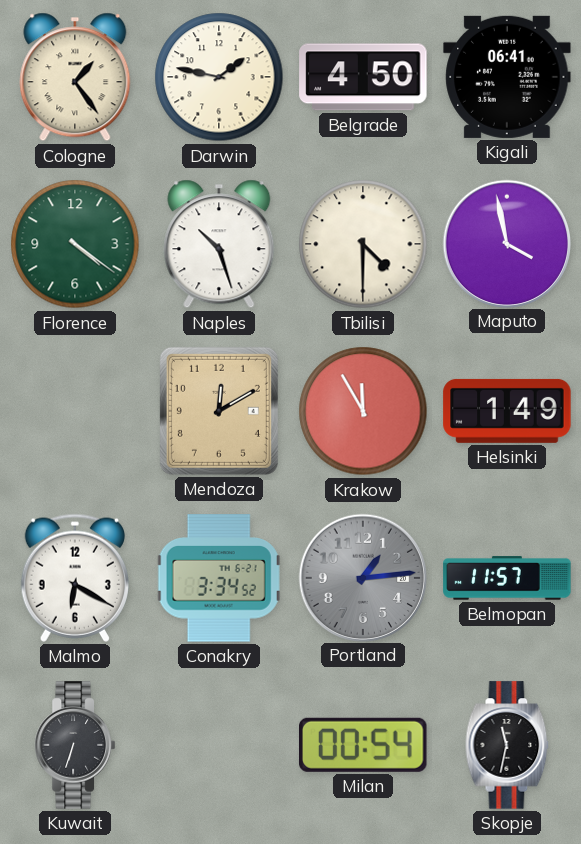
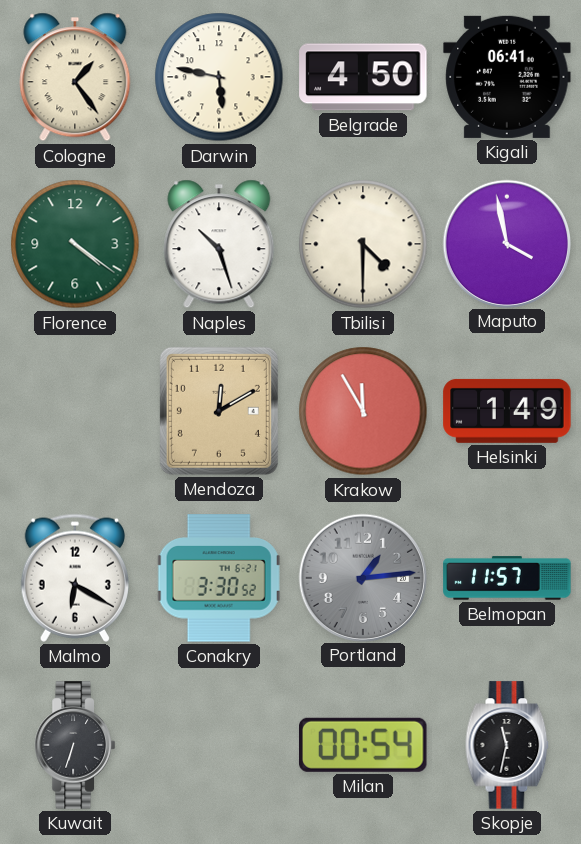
Darwin: 1:47 -> 5:47
Conakry: 3:34 -> 3:30
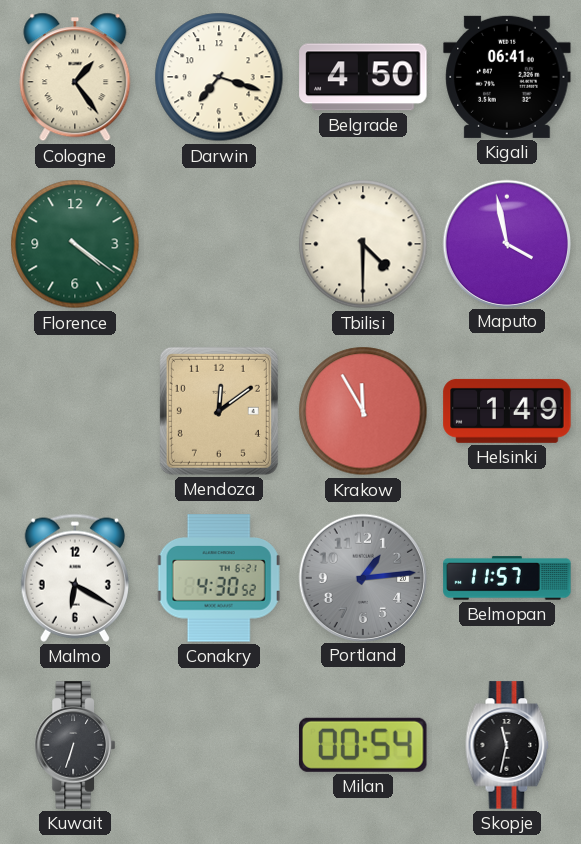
Darwin: 5:47 -> 7:18
Naples: 10:27 -> none
Mendoza: 12:10 -> 12:09
Conakry: 3:30 -> 4:30
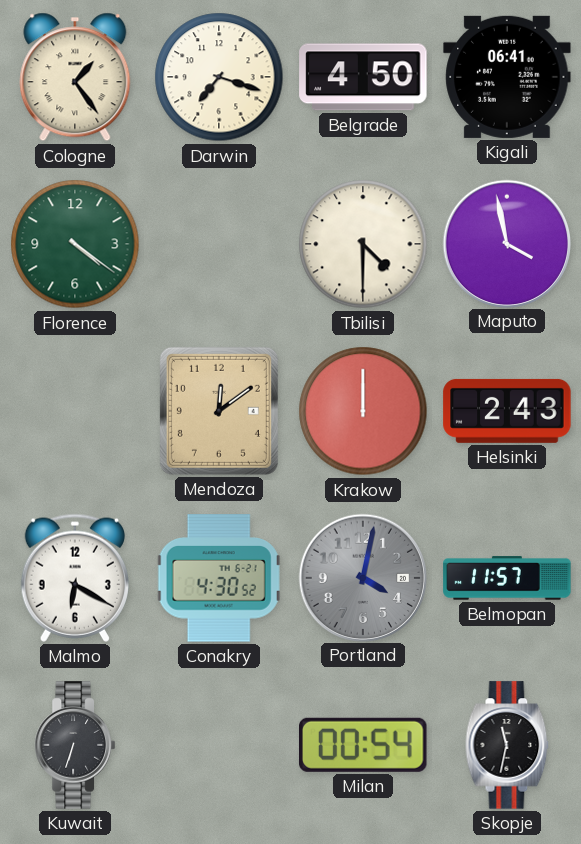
Krakow: 11:55 -> 12:00
Helsinki: 1:49 -> 2:43
Portland: 1:14 -> 4:02
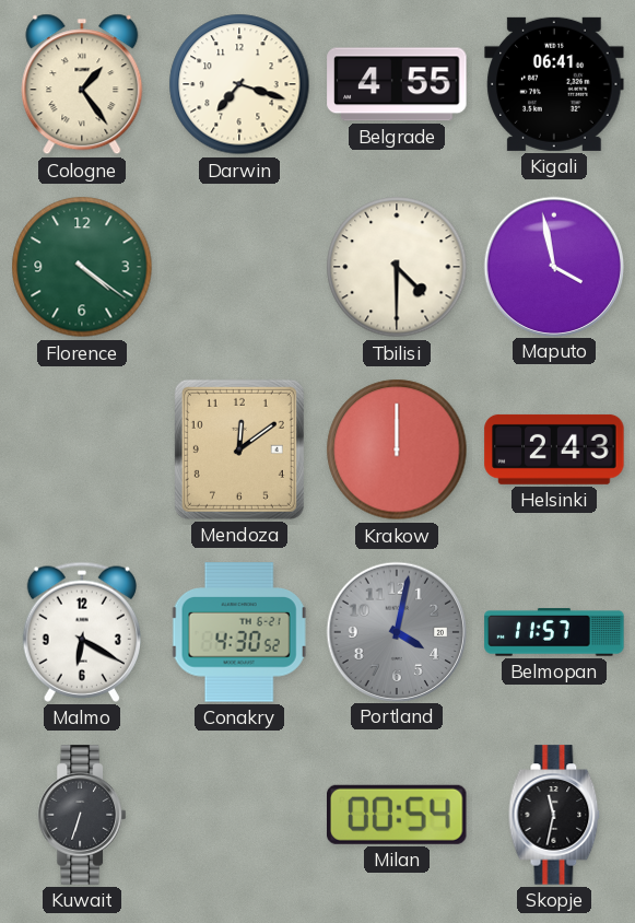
Belgrade: 4:50 -> 4:55
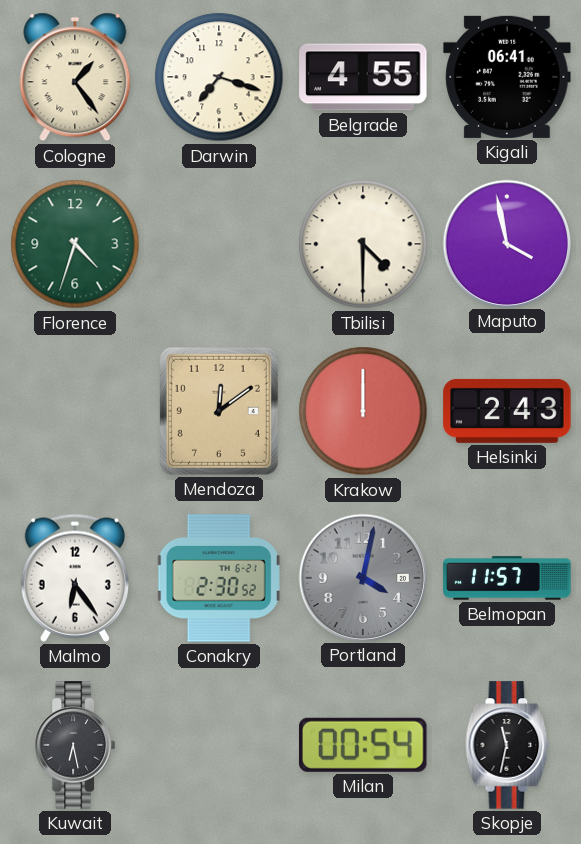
Florence: 4:21 -> 4:33
Malmo: 6:20 -> 6:24
Conakry: 4:30 -> 2:30
Kuwait: 6:33 -> 6:28
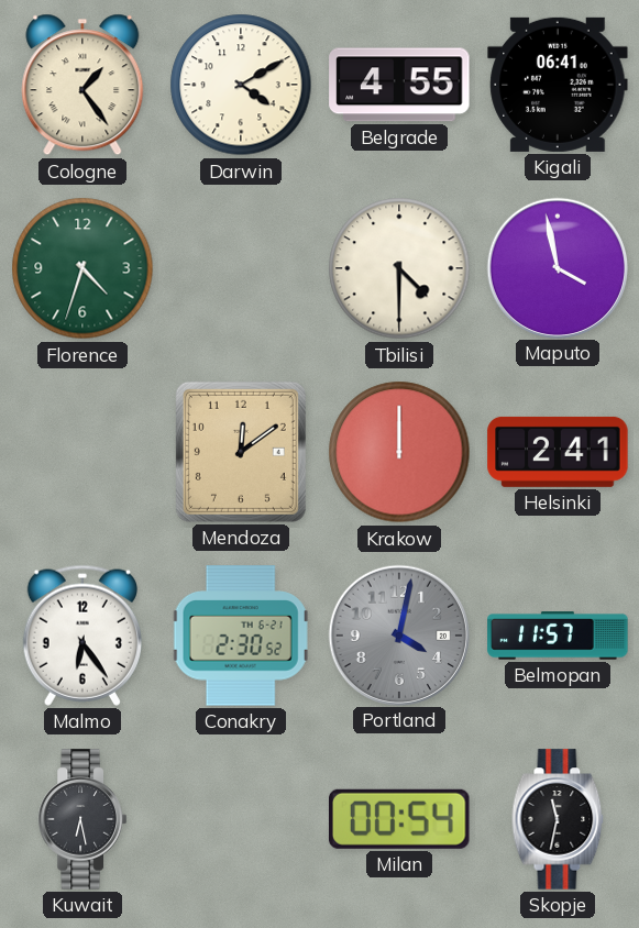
Darwin: 7:18 -> 4:10
Helsinki: 2:43 -> 2:41
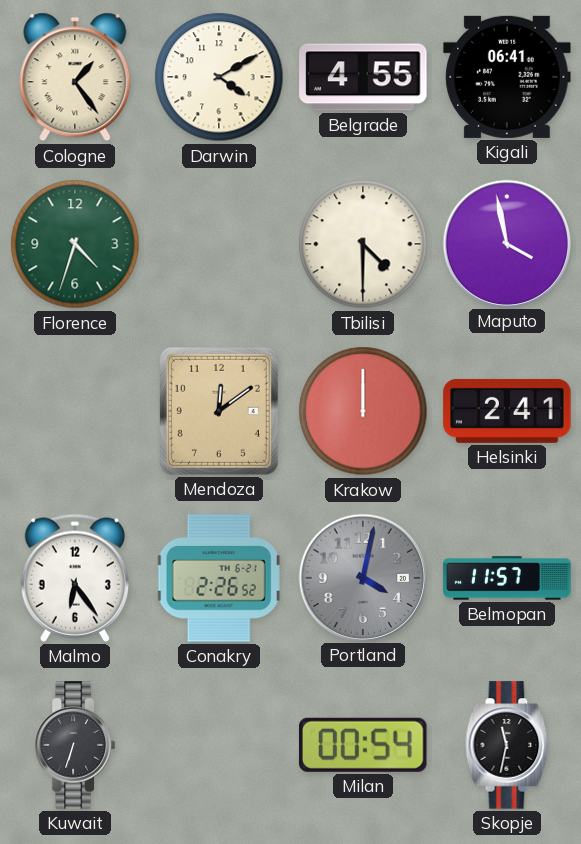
Conakry: 2:30 -> 2:26
Kuwait: 6:28 -> 6:33
